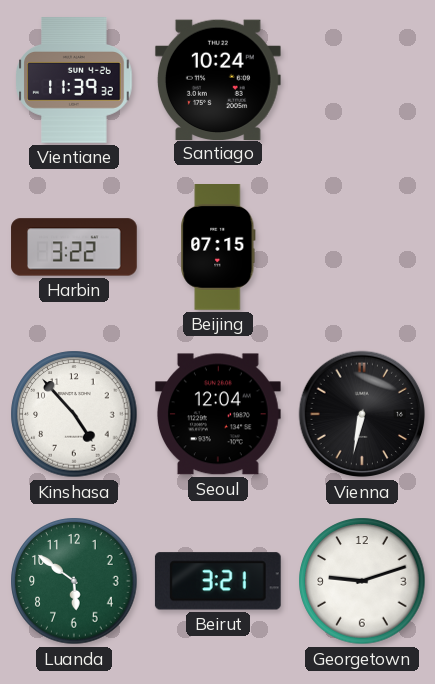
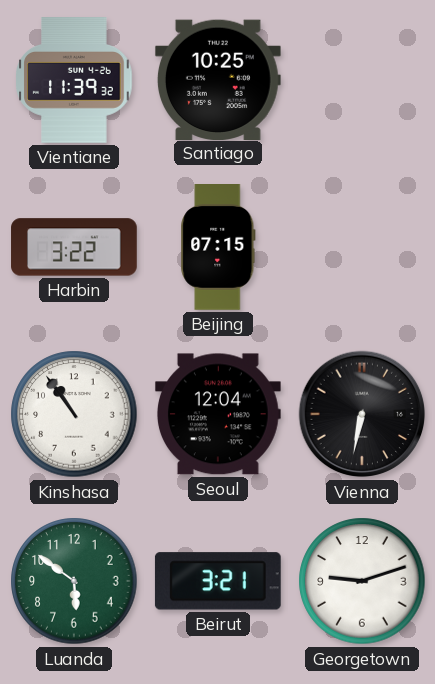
Santiago: 10:24 -> 10:25
Kinshasa: 4:53 -> 10:54
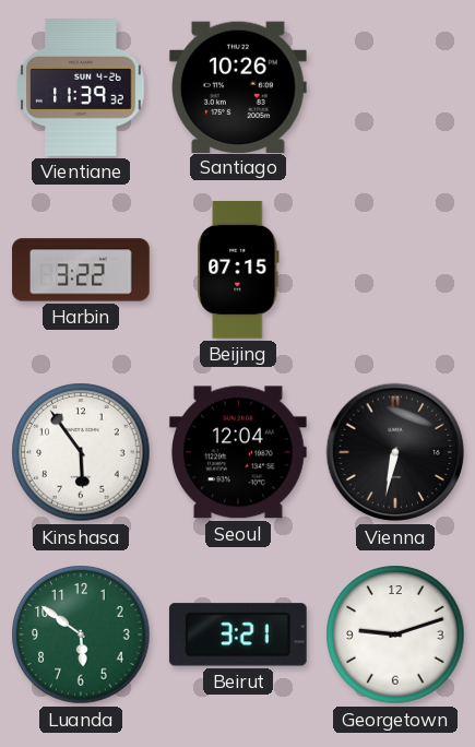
Santiago: 10:25 -> 10:26
Kinshasa: 10:54 -> 5:54
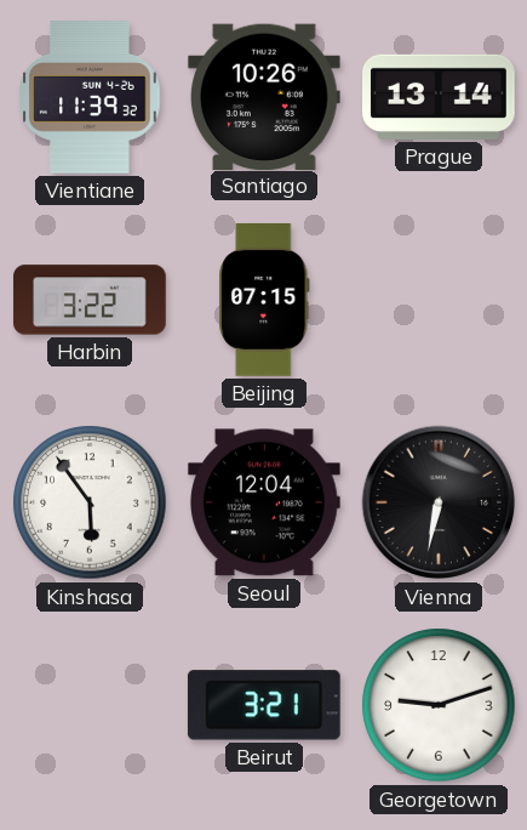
Prague: none -> 13:14
Luanda: 5:51 -> none
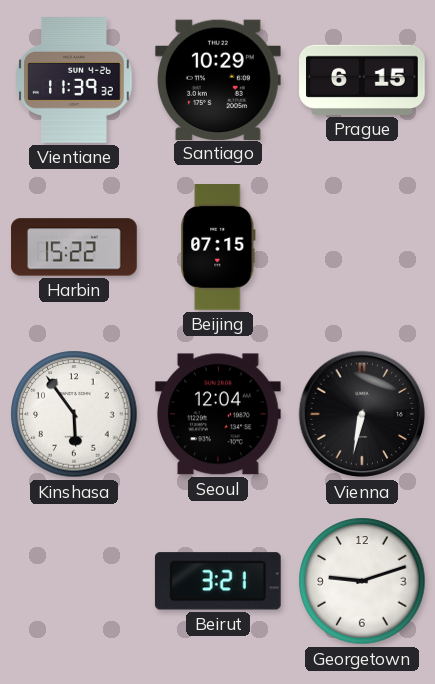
Santiago: 10:26 -> 10:29
Prague: 13:14 -> 6:15
Harbin: 3:22 -> 15:22
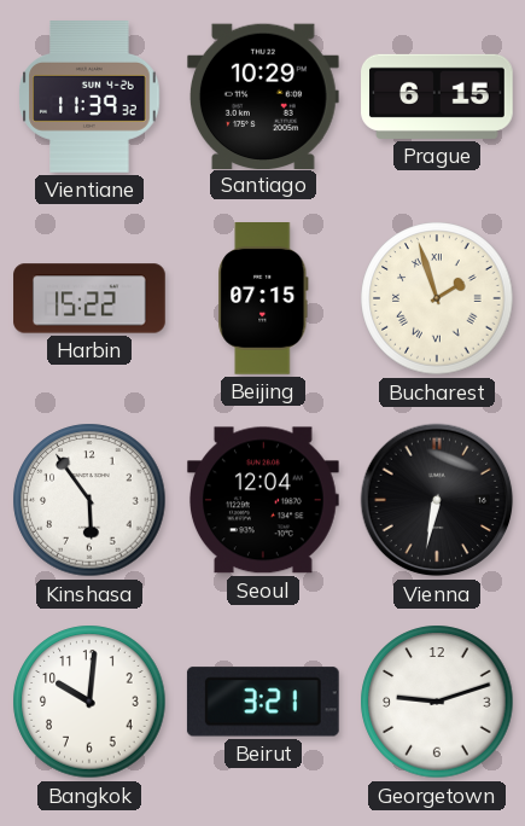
Bucharest: none -> 1:57
Bangkok: none -> 10:01
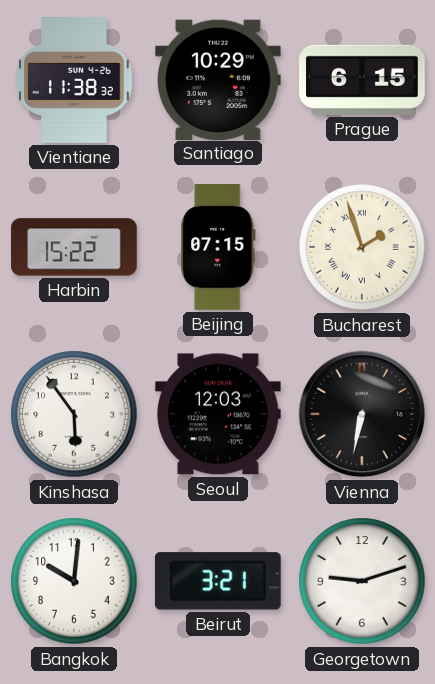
Vientiane: 11:39 -> 11:38
Seoul: 12:04 -> 12:03
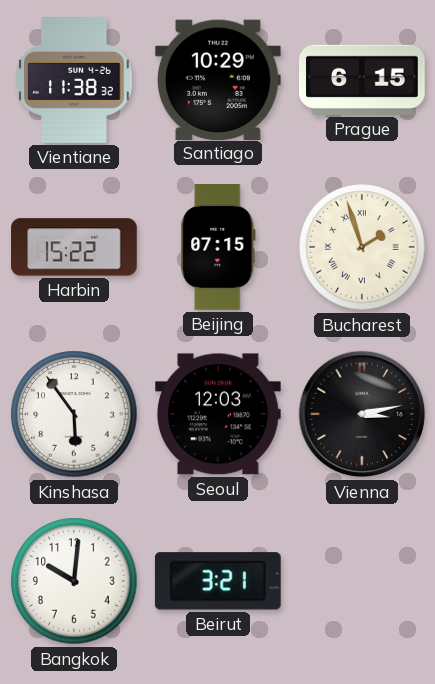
Vienna: 6:32 -> 3:13
Georgetown: 9:12 -> none
